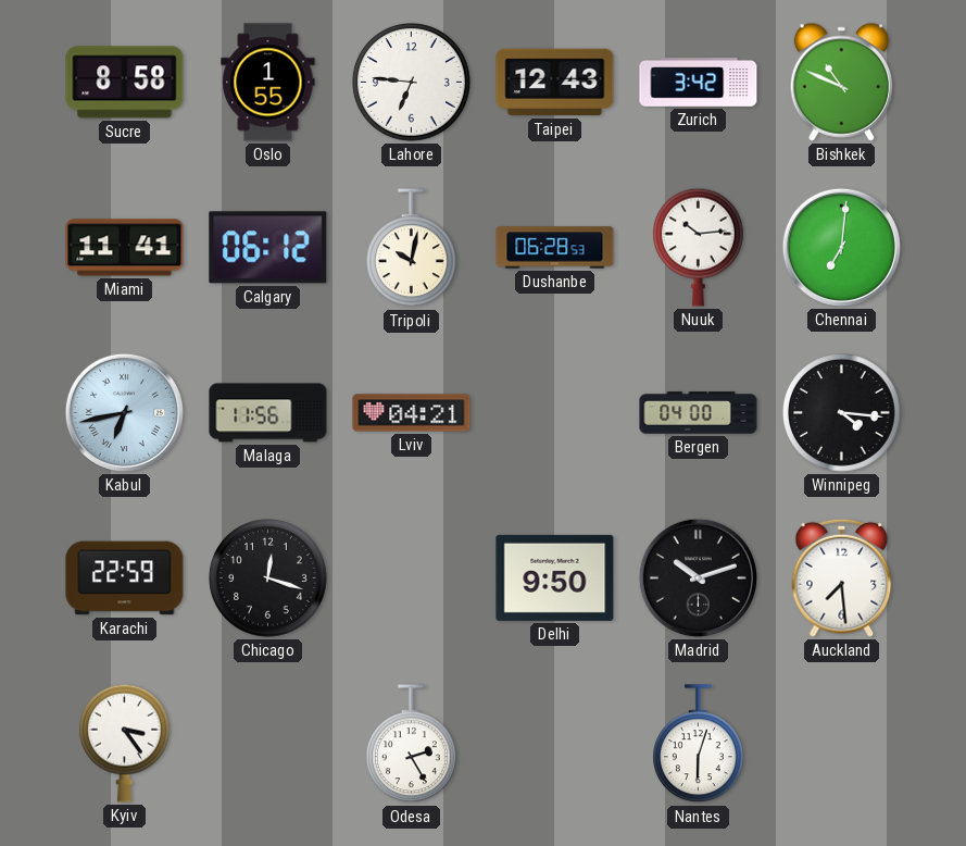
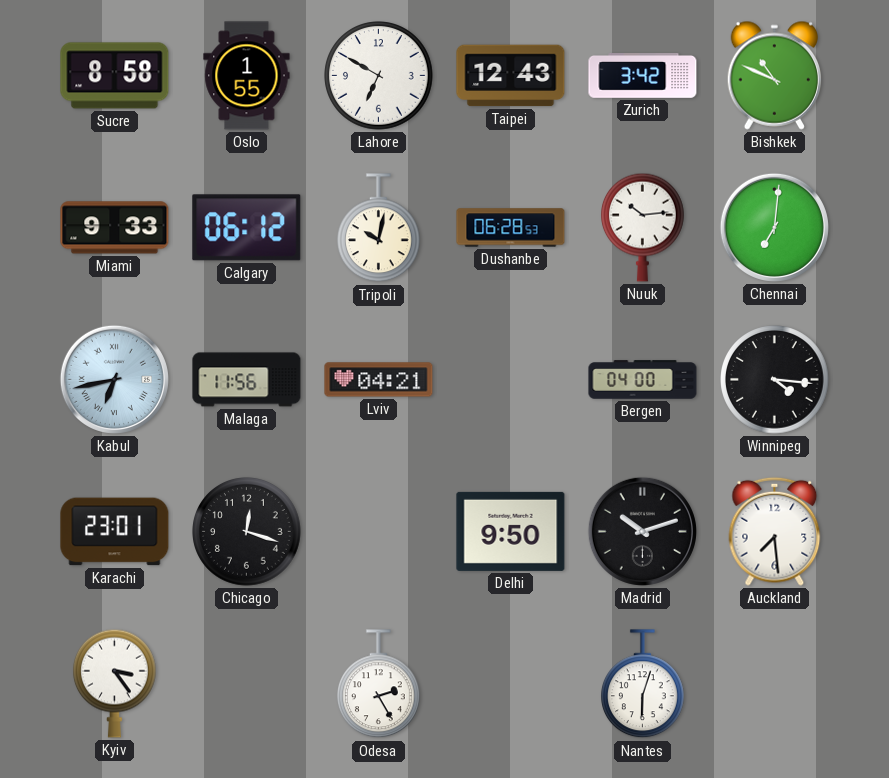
Lahore: 6:46 -> 6:50
Miami: 11:41 -> 9:33
Karachi: 22:59 -> 23:01
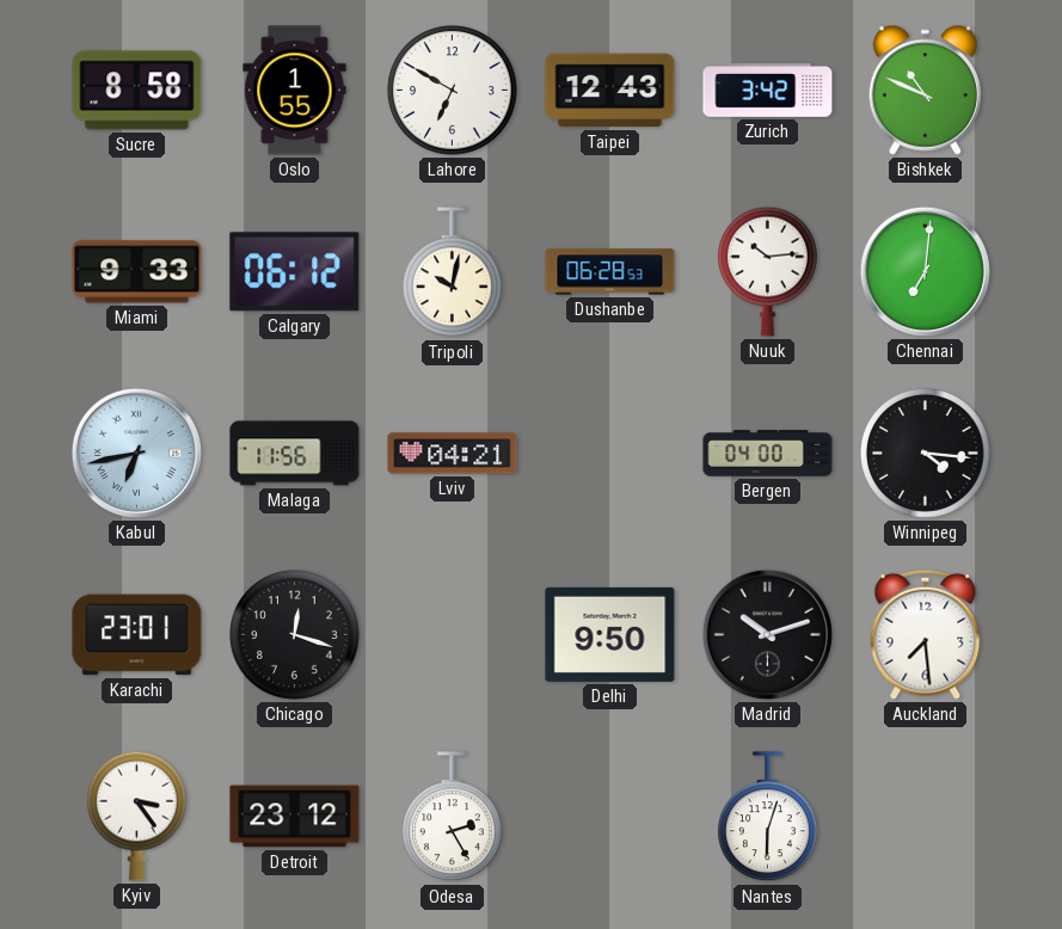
Detroit: none -> 23:12
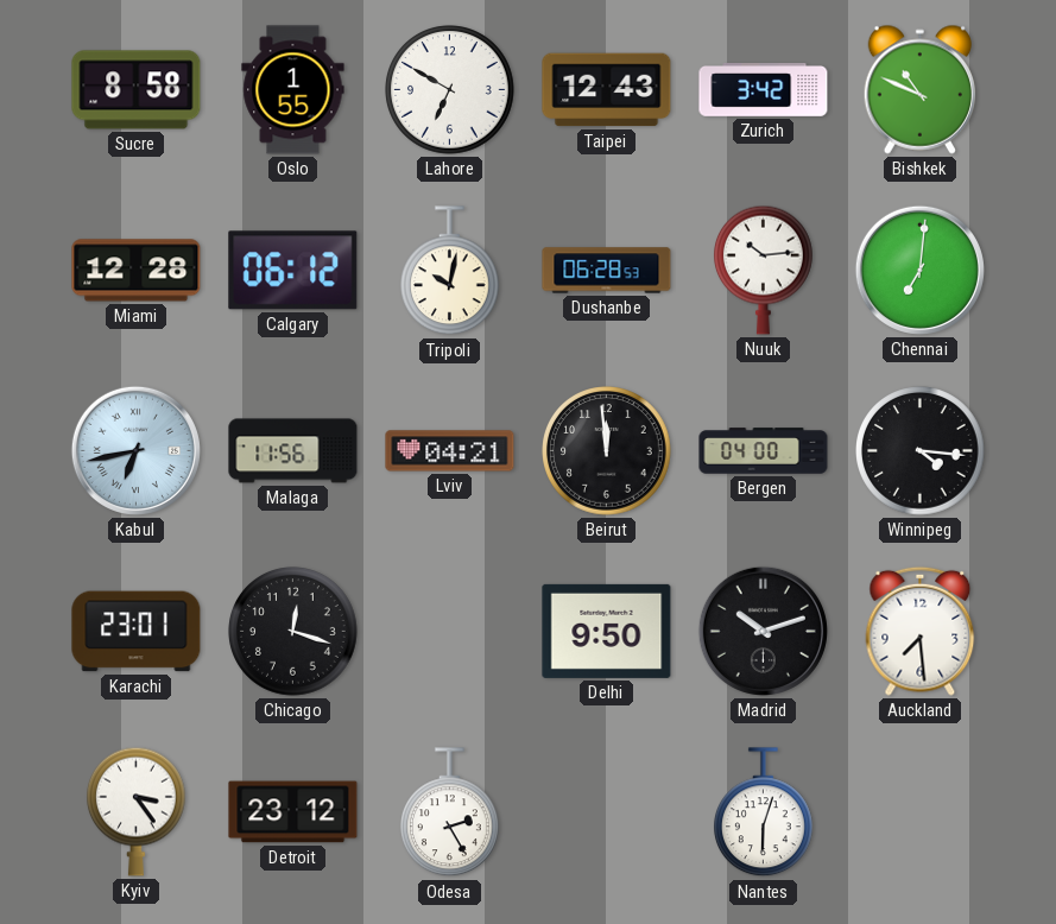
Miami: 9:33 -> 12:28
Beirut: none -> 11:59
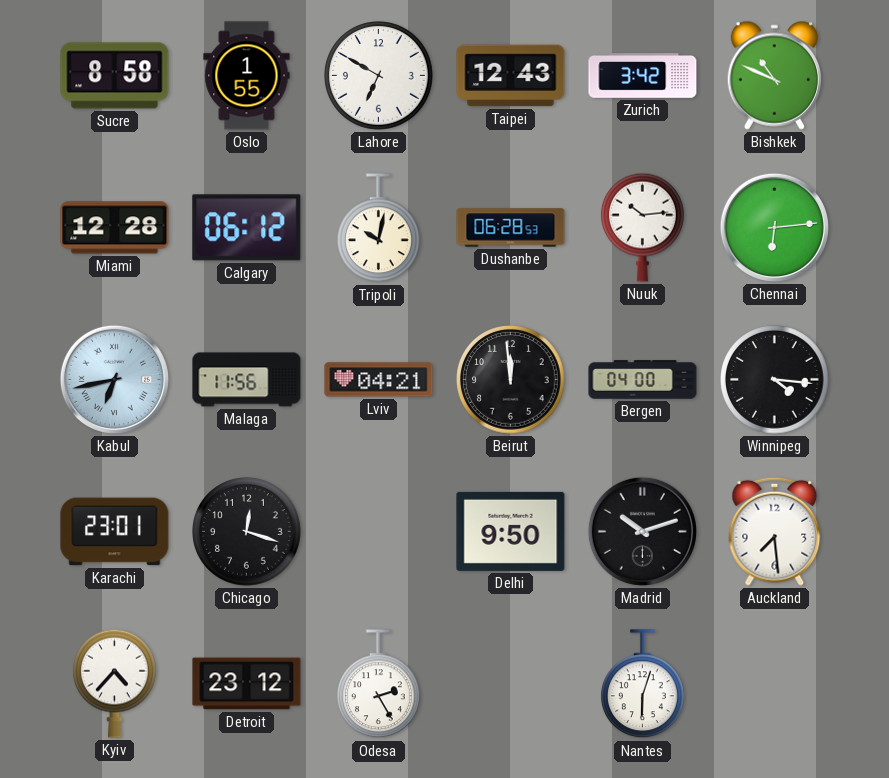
Chennai: 7:01 -> 6:14
Kyiv: 3:24 -> 4:37
